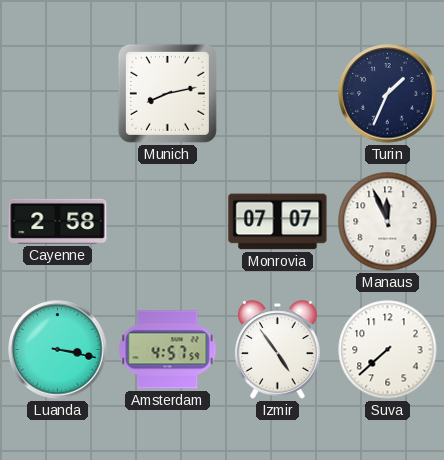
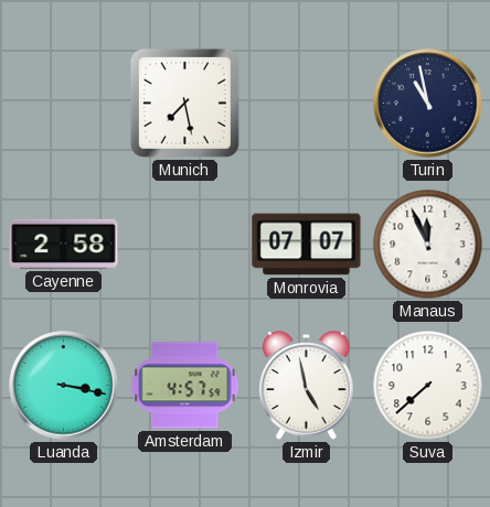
Munich: 8:13 -> 7:28
Turin: 1:34 -> 10:58
Izmir: 4:54 -> 4:58
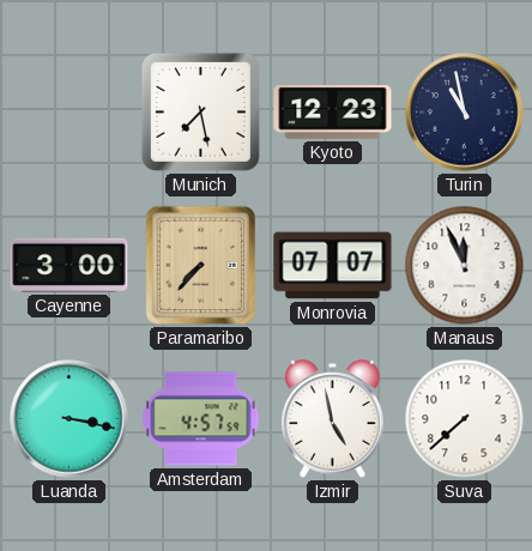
Kyoto: none -> 12:23
Cayenne: 2:58 -> 3:00
Paramaribo: none -> 7:37
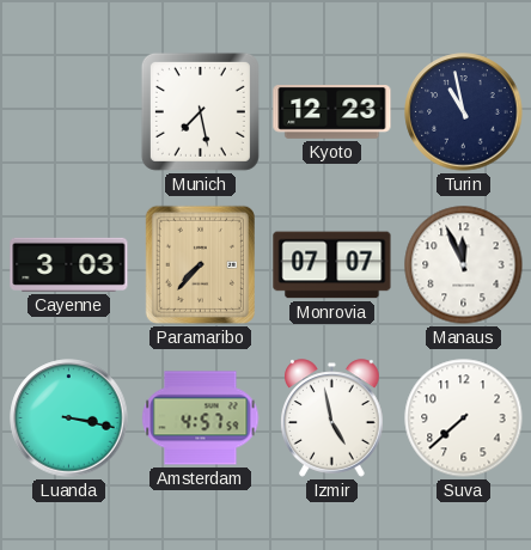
Cayenne: 3:00 -> 3:03
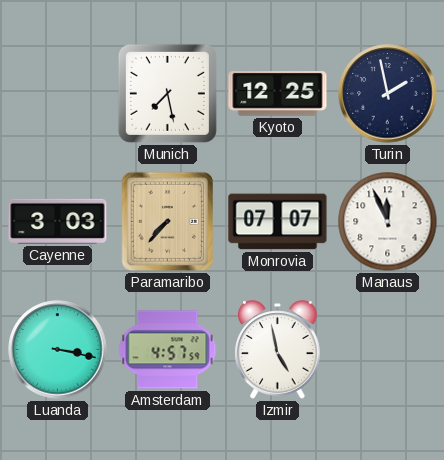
Kyoto: 12:23 -> 12:25
Turin: 10:58 -> 1:58
Suva: 7:38 -> none
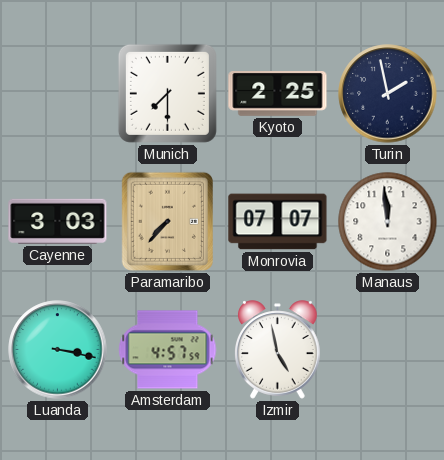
Munich: 7:28 -> 7:30
Kyoto: 12:25 -> 2:25
Manaus: 11:56 -> 11:59
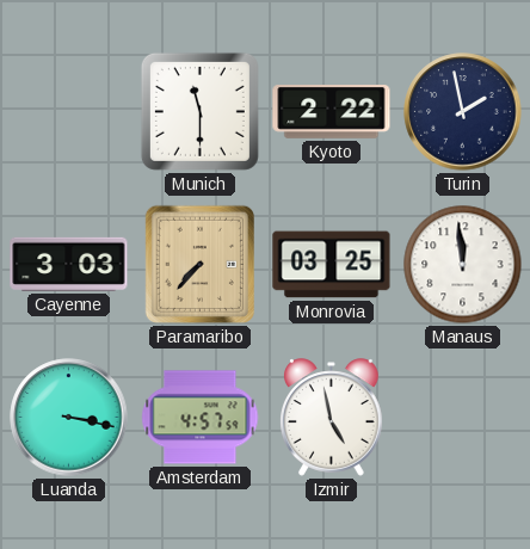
Munich: 7:30 -> 11:30
Kyoto: 2:25 -> 2:22
Monrovia: 07:07 -> 03:25
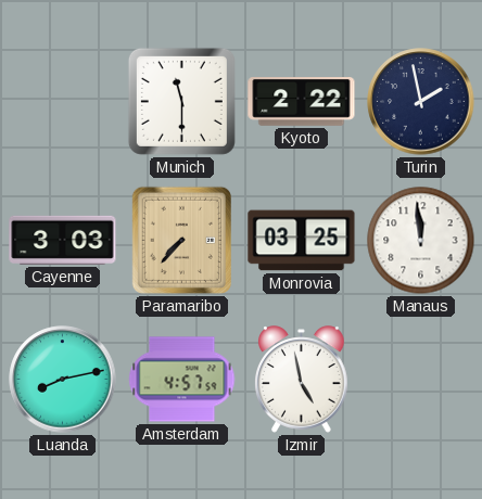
Luanda: 3:17 -> 8:13
